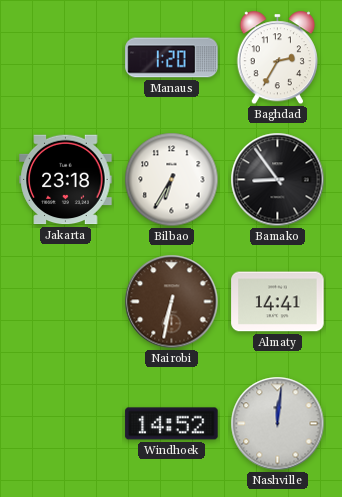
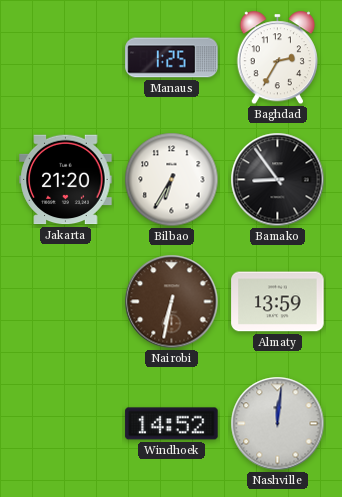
Manaus: 1:20 -> 1:25
Jakarta: 23:18 -> 21:20
Almaty: 14:41 -> 13:59
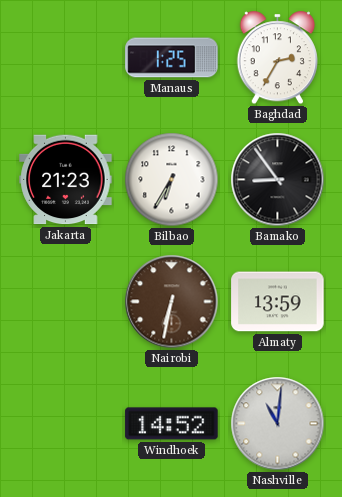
Jakarta: 21:20 -> 21:23
Nashville: 12:01 -> 11:01
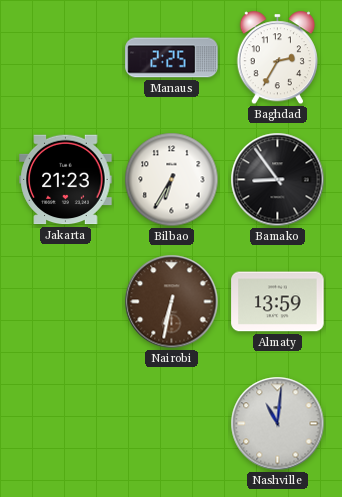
Manaus: 1:25 -> 2:25
Windhoek: 14:52 -> none
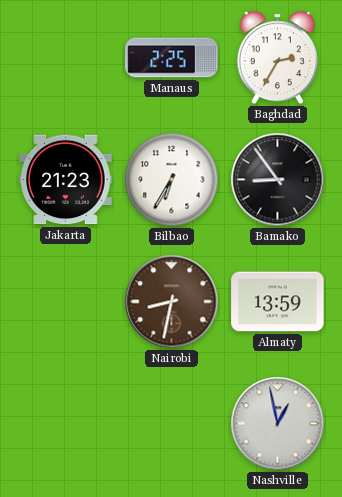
Nairobi: 6:32 -> 8:32
Nashville: 11:01 -> 12:58
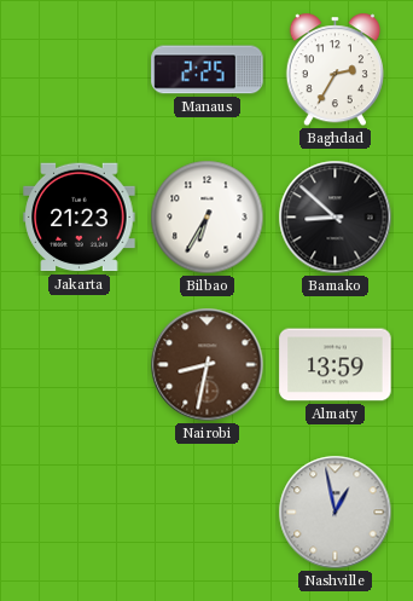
Bamako: 8:54 -> 8:52
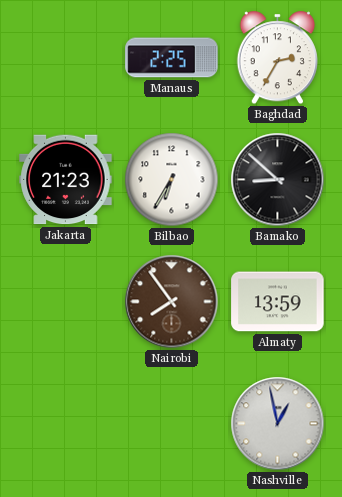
Nairobi: 8:32 -> 7:54
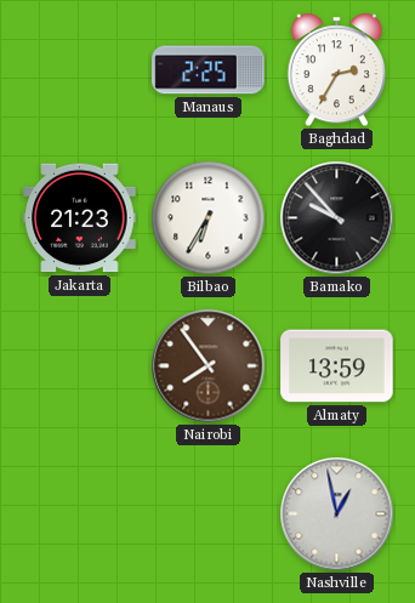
Bamako: 8:52 -> 9:53
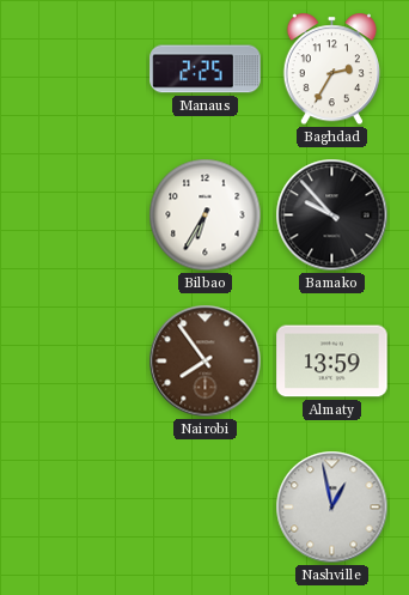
Jakarta: 21:23 -> none
